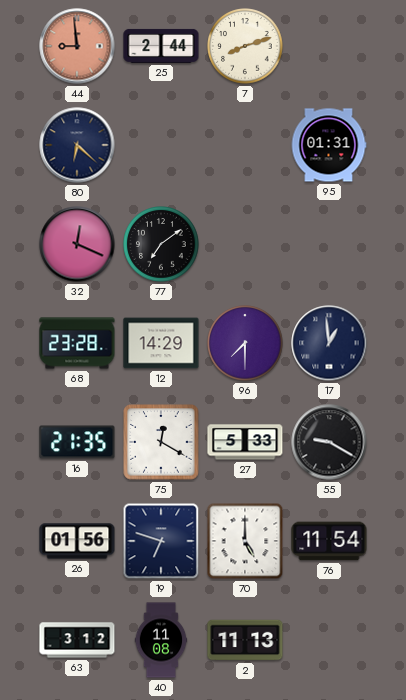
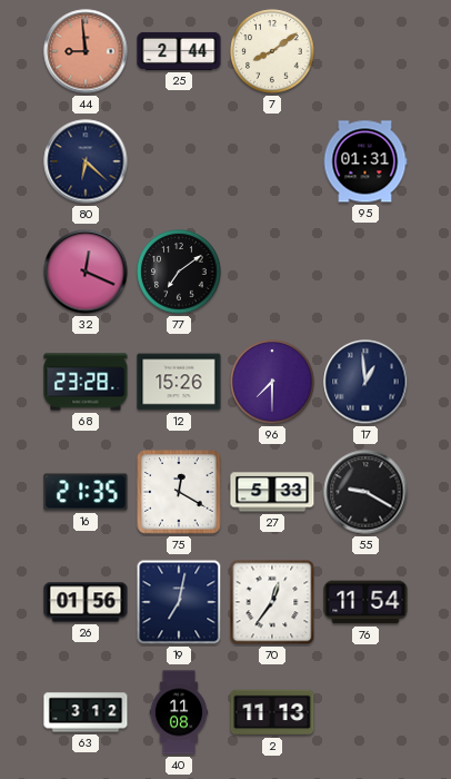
7: 8:12 -> 8:09
12: 14:29 -> 15:26
19: 6:48 -> 7:02
70: 5:00 -> 12:36
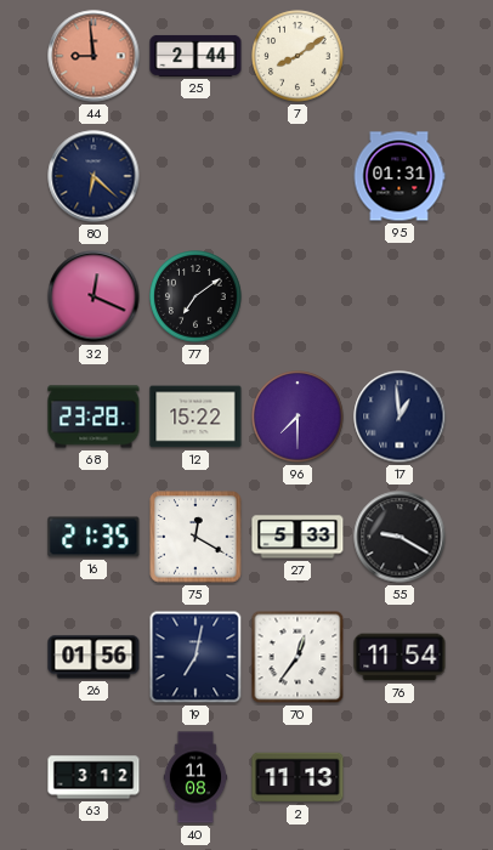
12: 15:26 -> 15:22
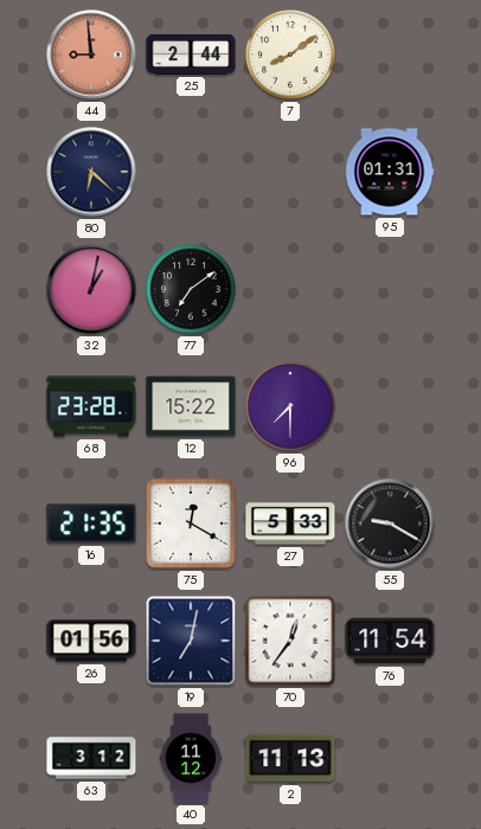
32: 12:19 -> 1:02
17: 12:59 -> none
40: 11:08 -> 11:12
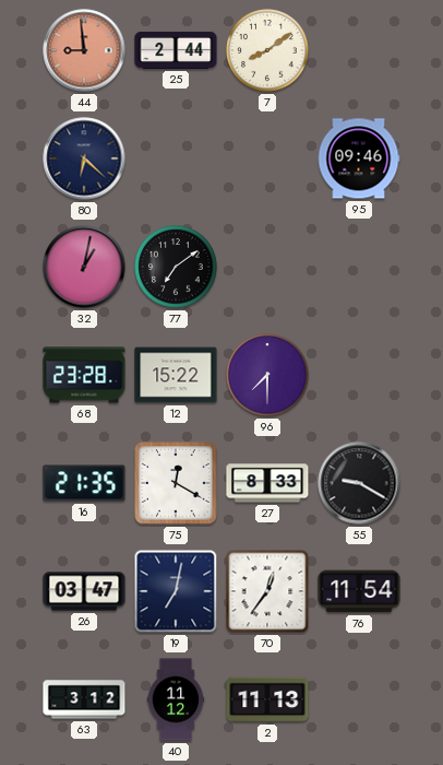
95: 01:31 -> 09:46
27: 5:33 -> 8:33
26: 01:56 -> 03:47
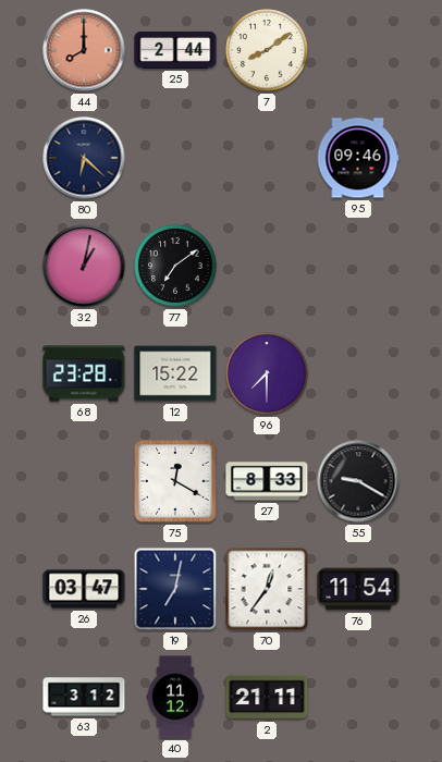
44: 8:59 -> 8:00
16: 21:35 -> none
2: 11:13 -> 21:11
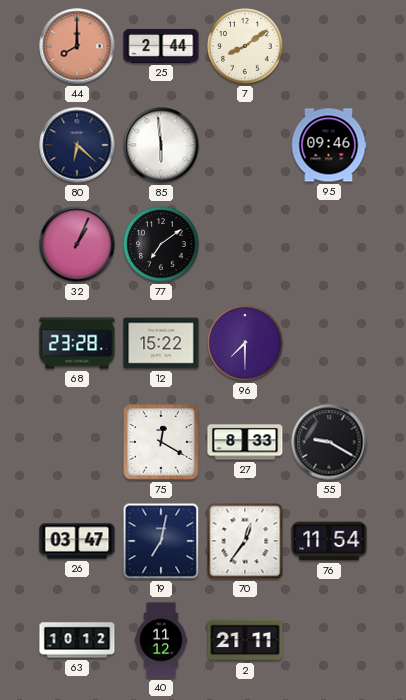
85: none -> 5:59
32: 1:02 -> 1:04
63: 3:12 -> 10:12
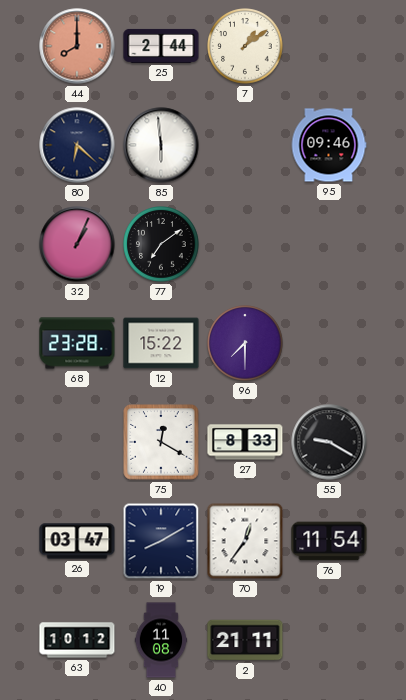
7: 8:09 -> 1:09
19: 7:02 -> 8:10
40: 11:12 -> 11:08
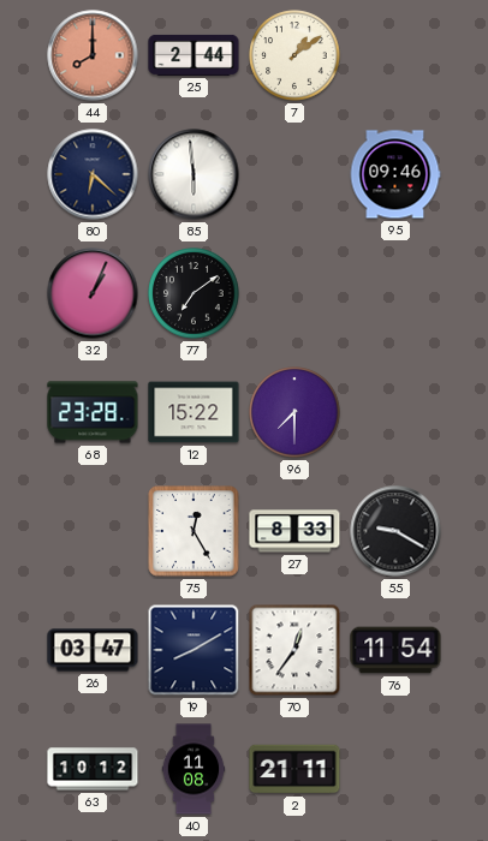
75: 12:20 -> 12:25
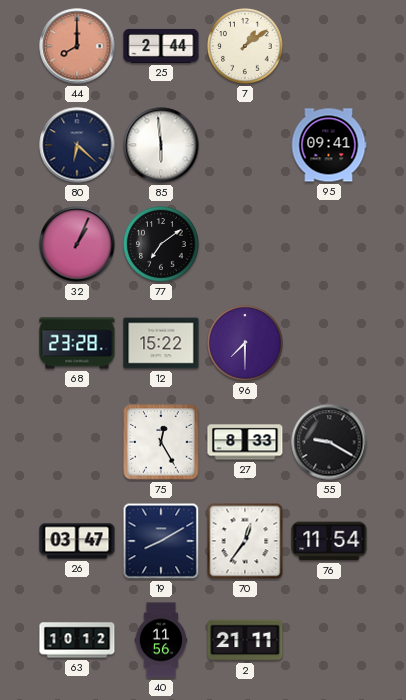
95: 09:46 -> 09:41
40: 11:08 -> 11:56
